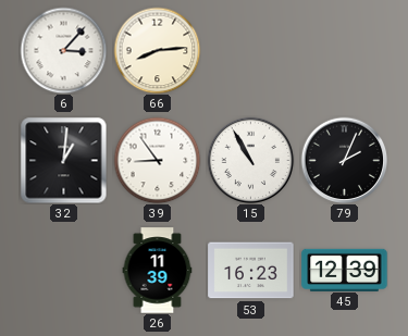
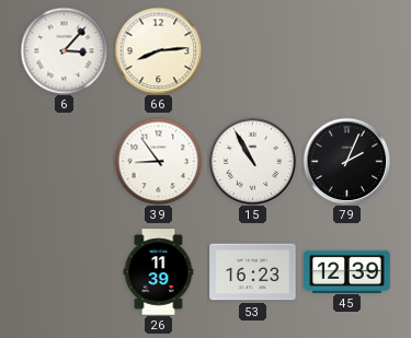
32: 1:01 -> none
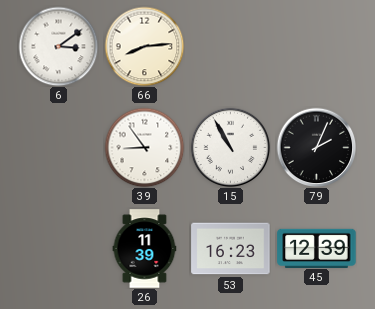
6: 3:07 -> 3:09
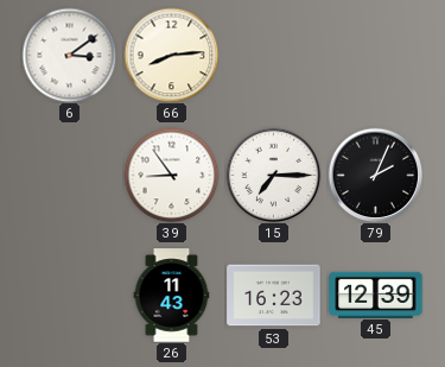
15: 10:55 -> 7:15
26: 11:39 -> 11:43
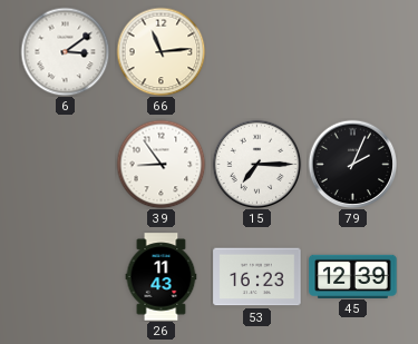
66: 8:14 -> 11:14
